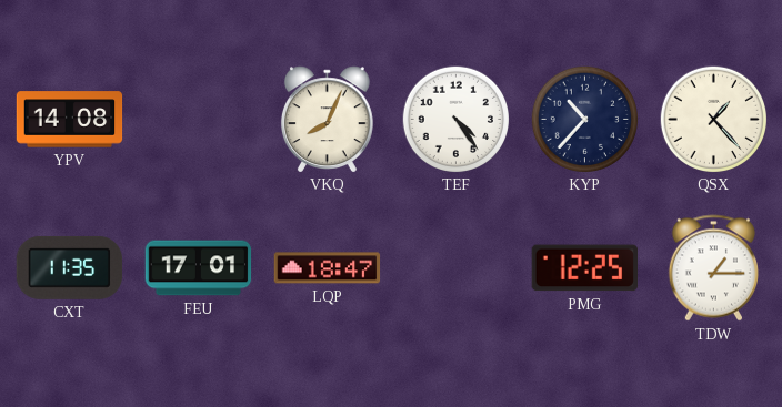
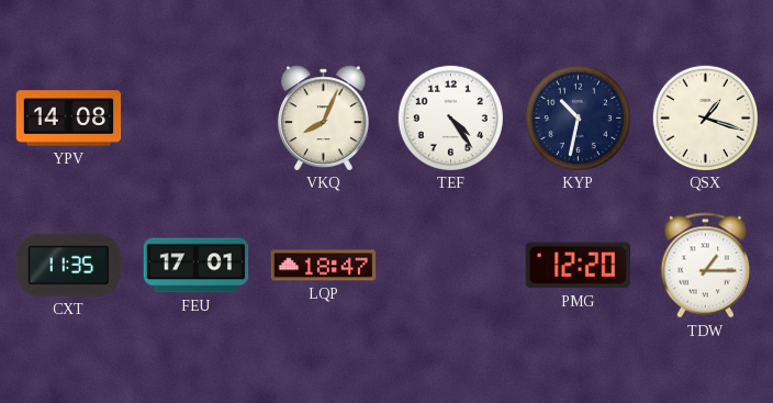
KYP: 10:37 -> 10:32
QSX: 1:23 -> 1:18
PMG: 12:25 -> 12:20
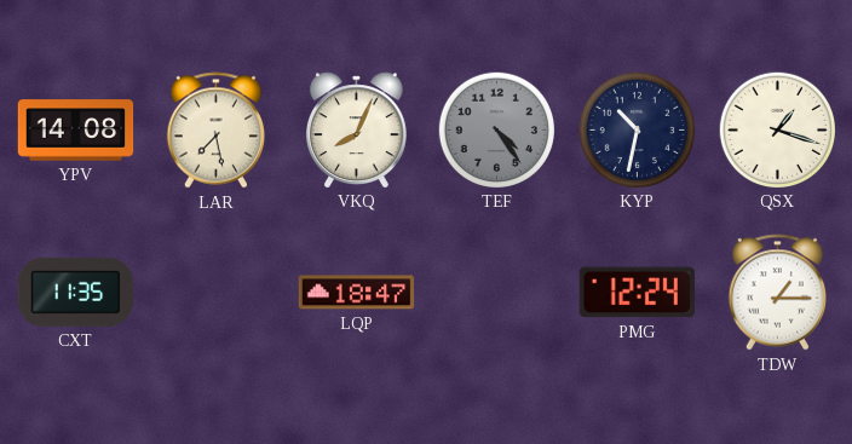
LAR: none -> 7:28
TEF dial: white -> grey
FEU: 17:01 -> none
PMG: 12:20 -> 12:24
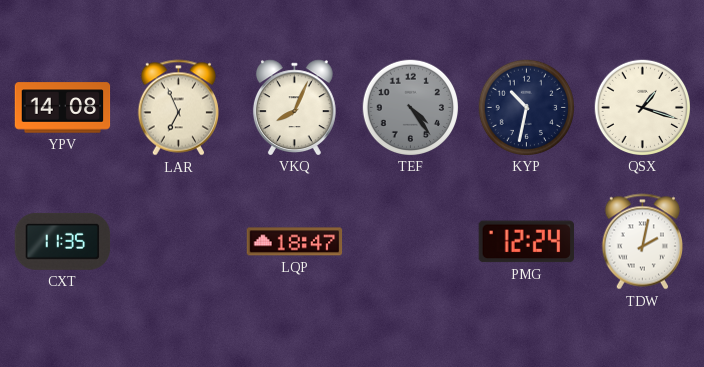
LAR: 7:28 -> 6:56
TDW: 1:15 -> 2:02
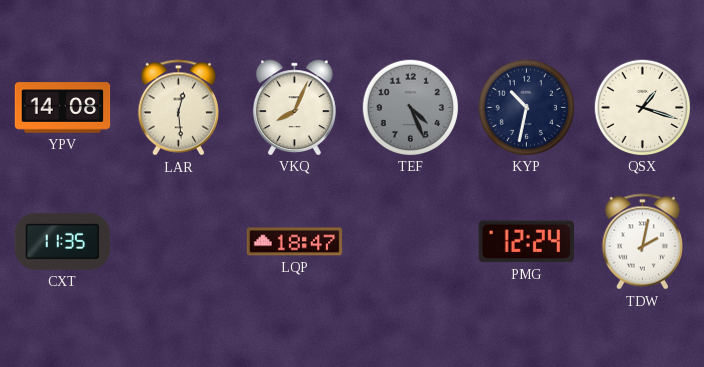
LAR: 6:56 -> 12:29
TEF: 4:24 -> 4:26
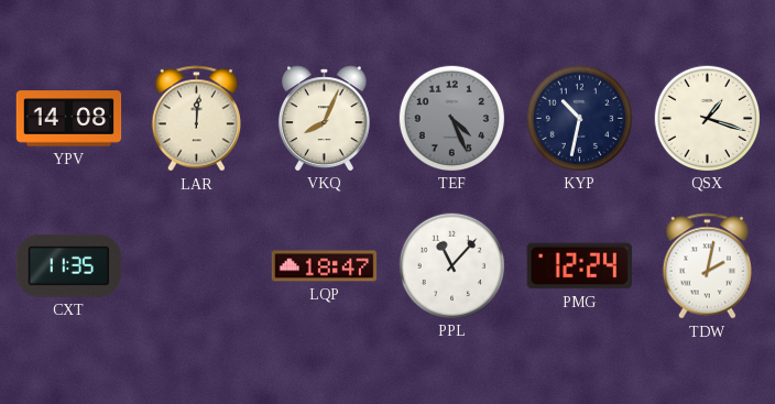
LAR: 12:29 -> 12:01
PPL: none -> 11:07
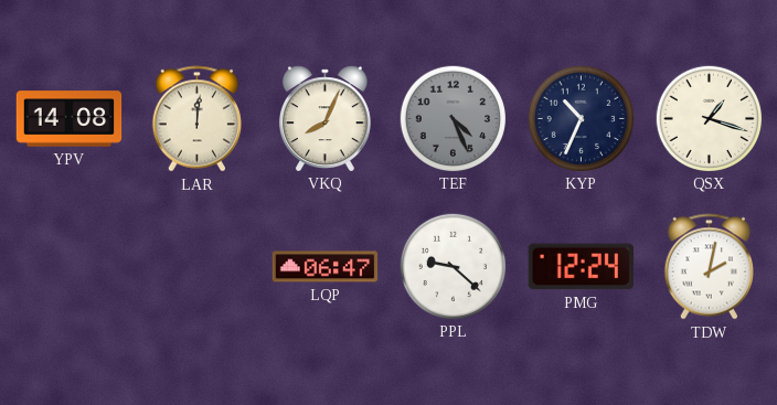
KYP: 10:32 -> 10:34
CXT: 11:35 -> none
LQP: 18:47 -> 06:47
PPL: 11:07 -> 9:22
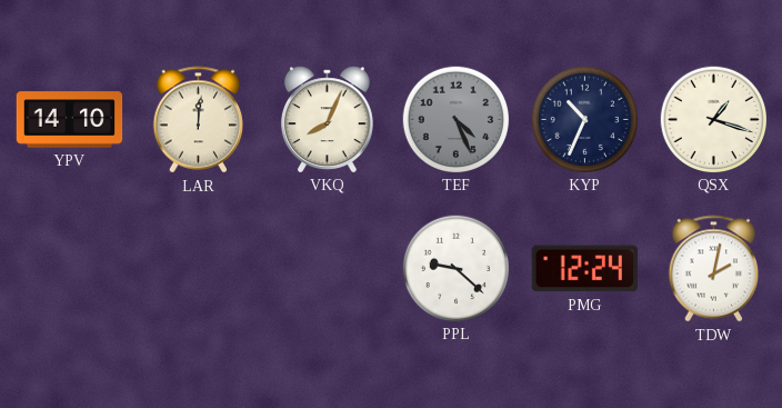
YPV: 14:08 -> 14:10
LQP: 06:47 -> none
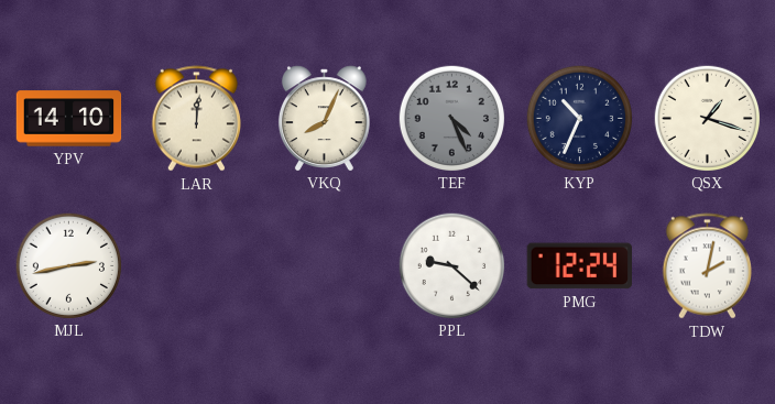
MJL: none -> 2:43
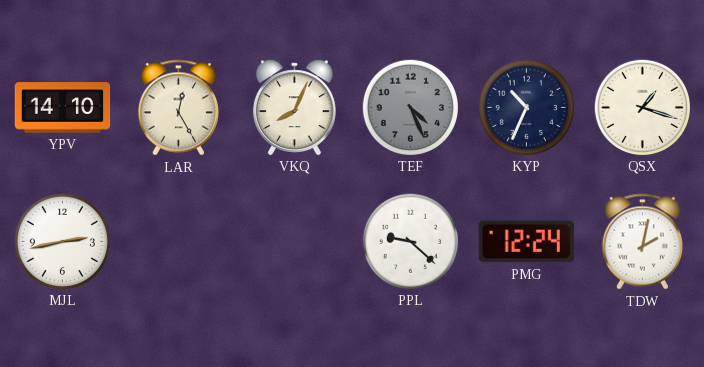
LAR: 12:01 -> 12:25
